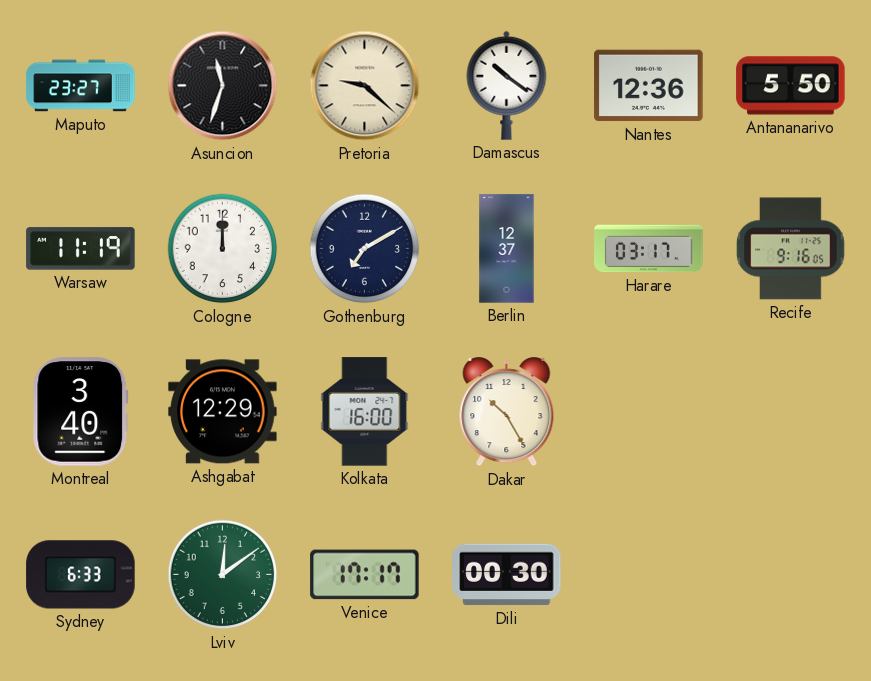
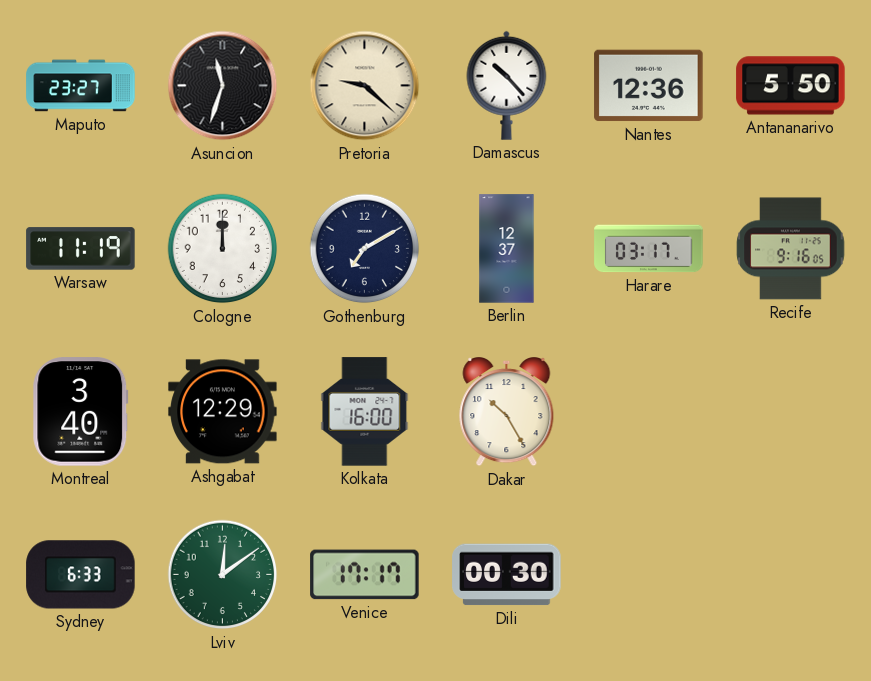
Damascus: 10:21 -> 10:23
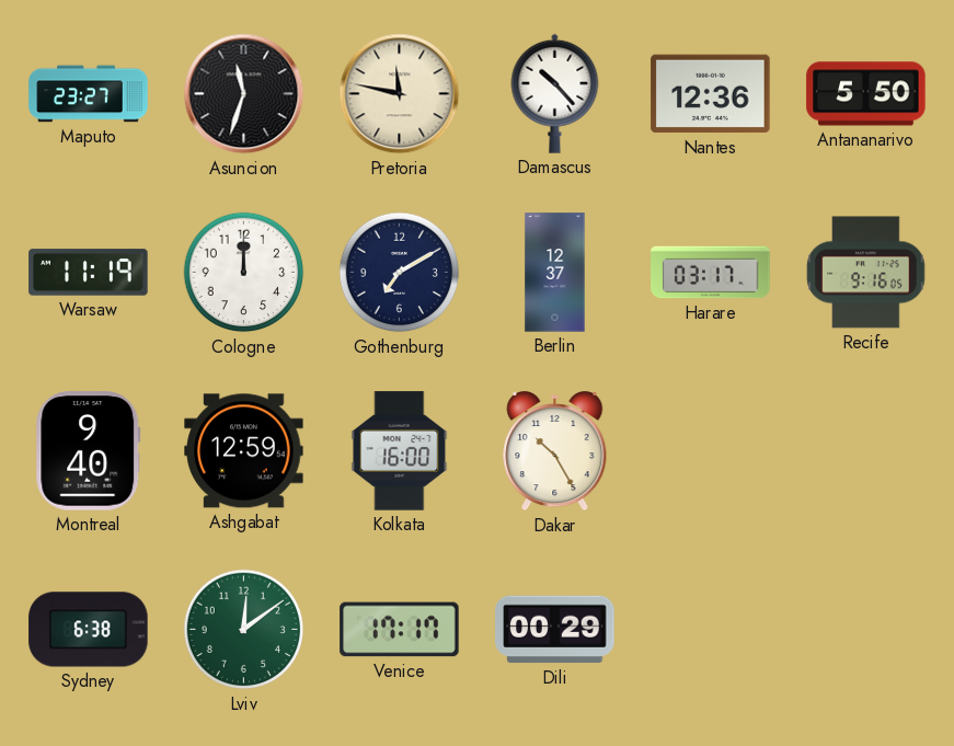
Pretoria: 9:22 -> 11:47
Montreal: 3:40 -> 9:40
Ashgabat: 12:29 -> 12:59
Sydney: 6:33 -> 6:38
Dili: 00:30 -> 00:29
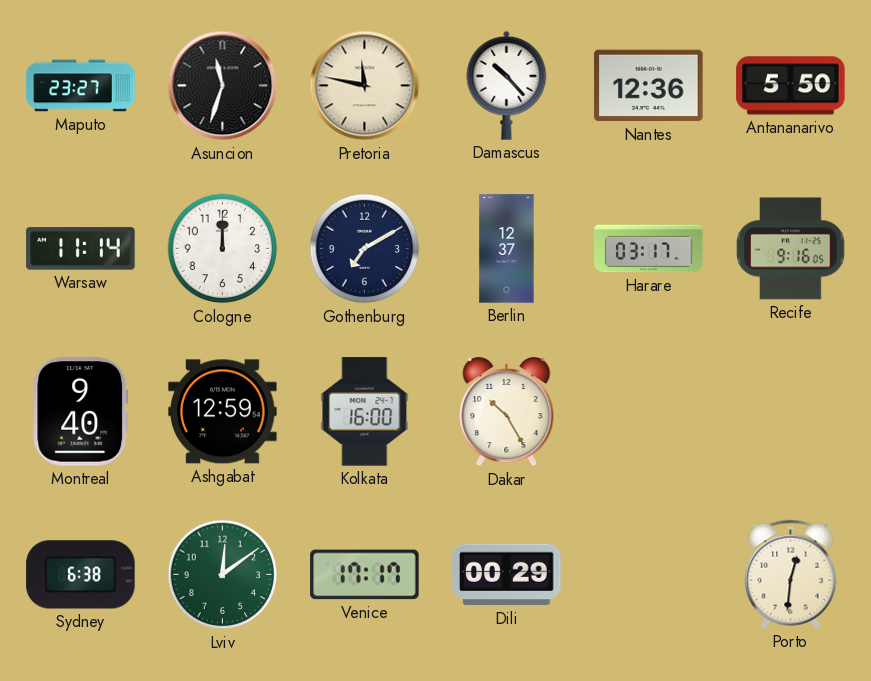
Warsaw: 11:19 -> 11:14
Porto: none -> 12:31
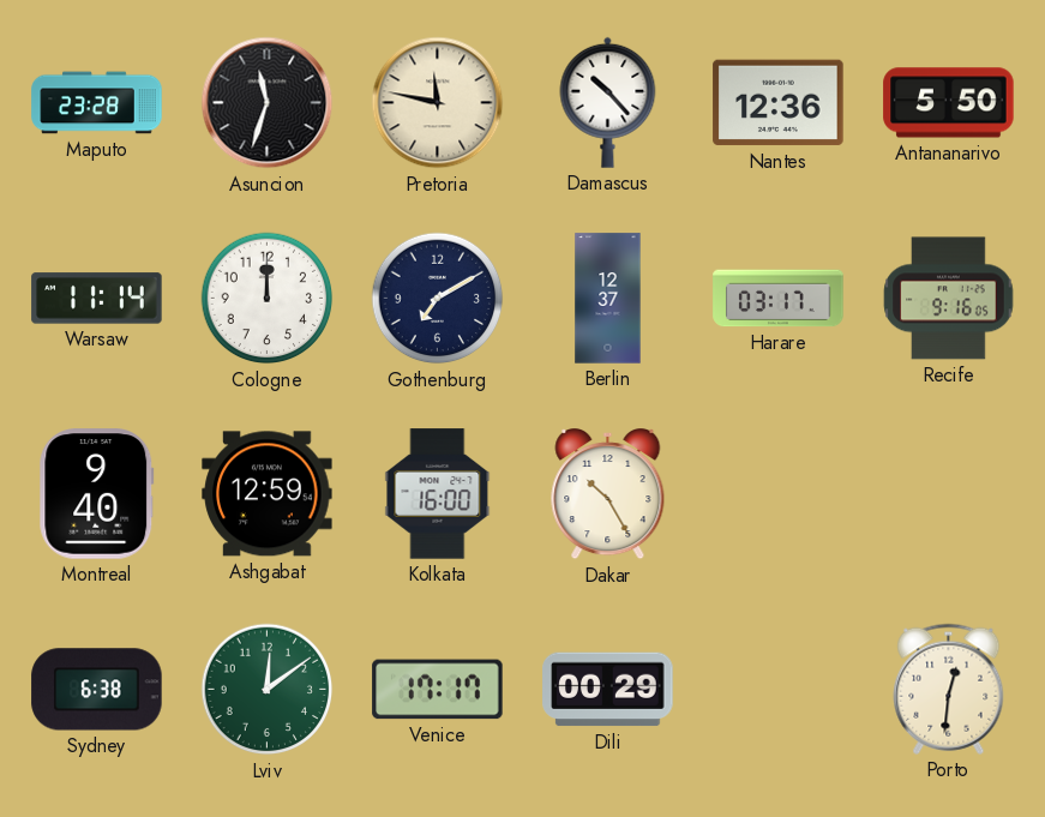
Maputo: 23:27 -> 23:28
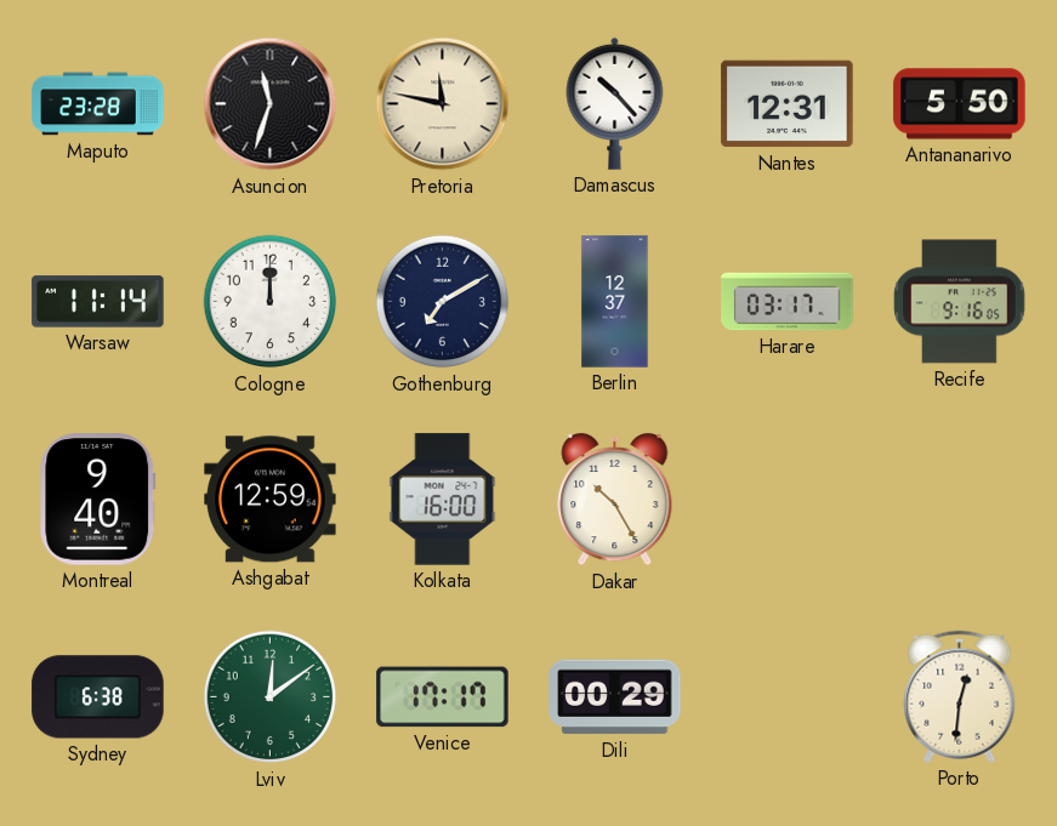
Nantes: 12:36 -> 12:31
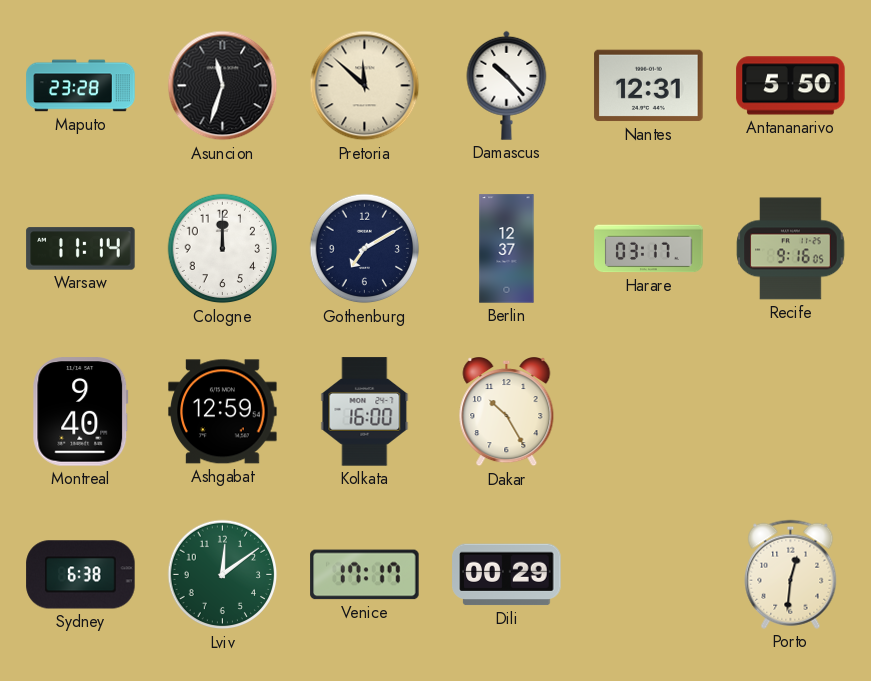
Pretoria: 11:47 -> 11:52
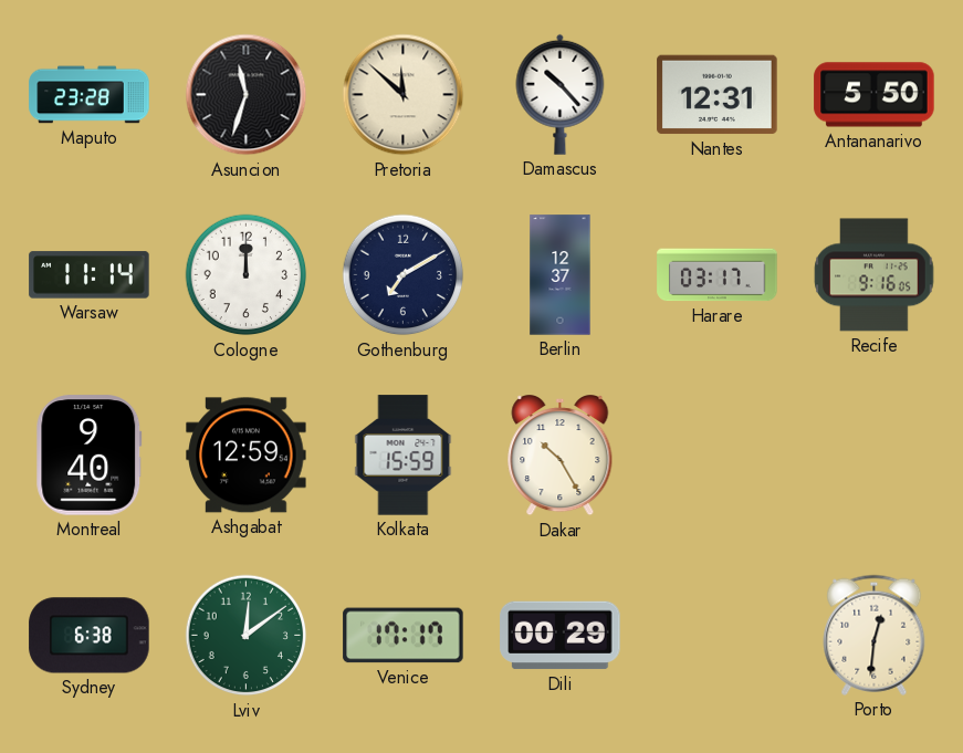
Kolkata: 16:00 -> 15:59
